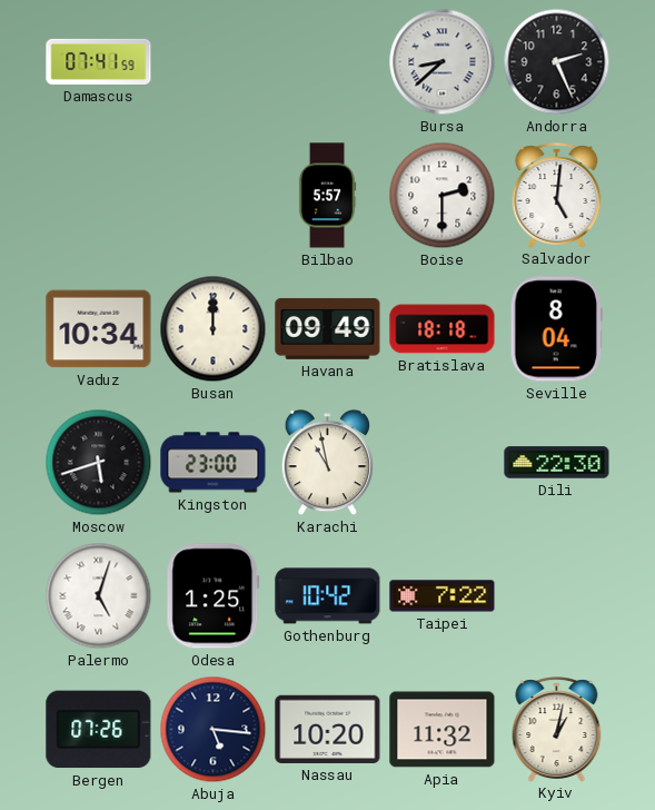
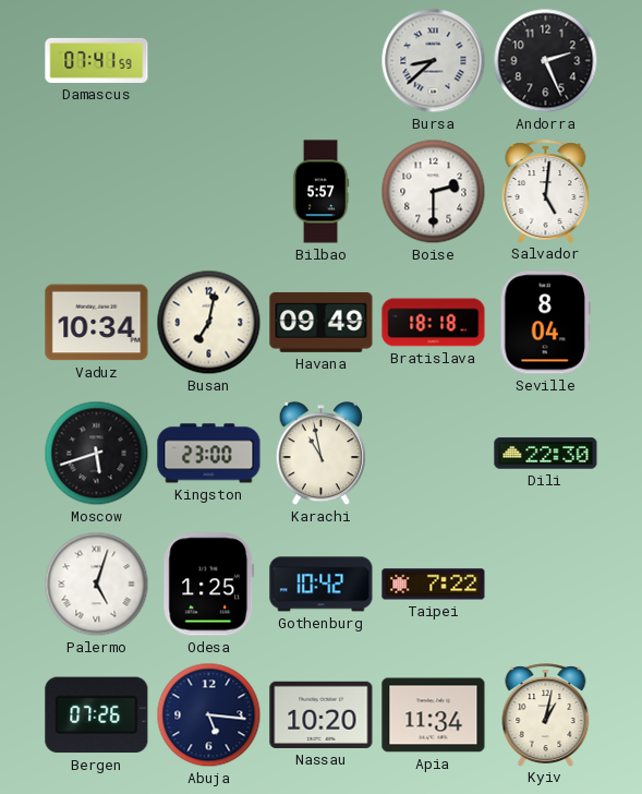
Busan: 12:00 -> 7:02
Apia: 11:32 -> 11:34
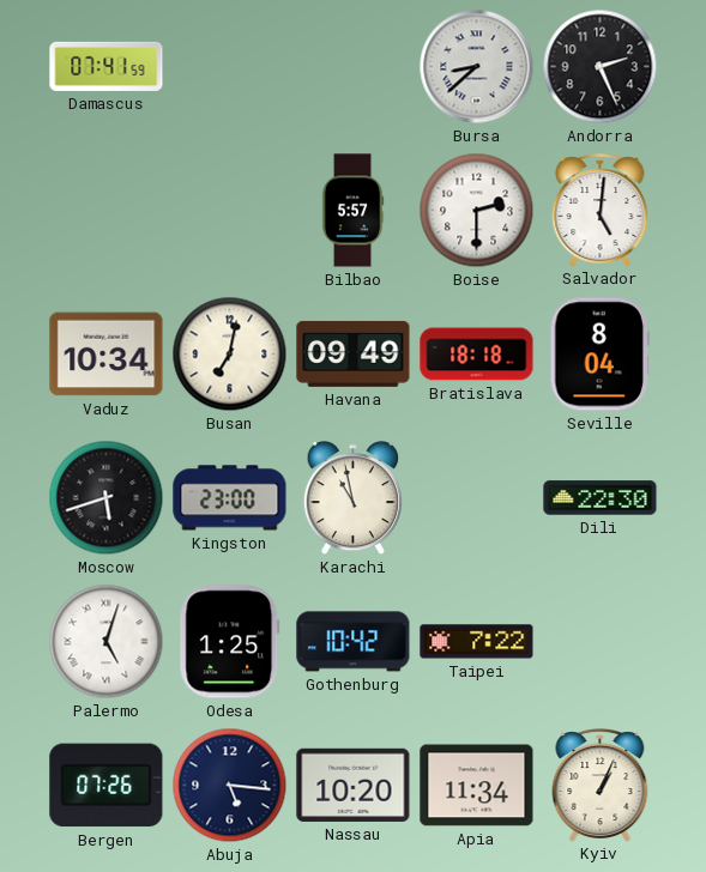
Kyiv: 1:02 -> 1:04
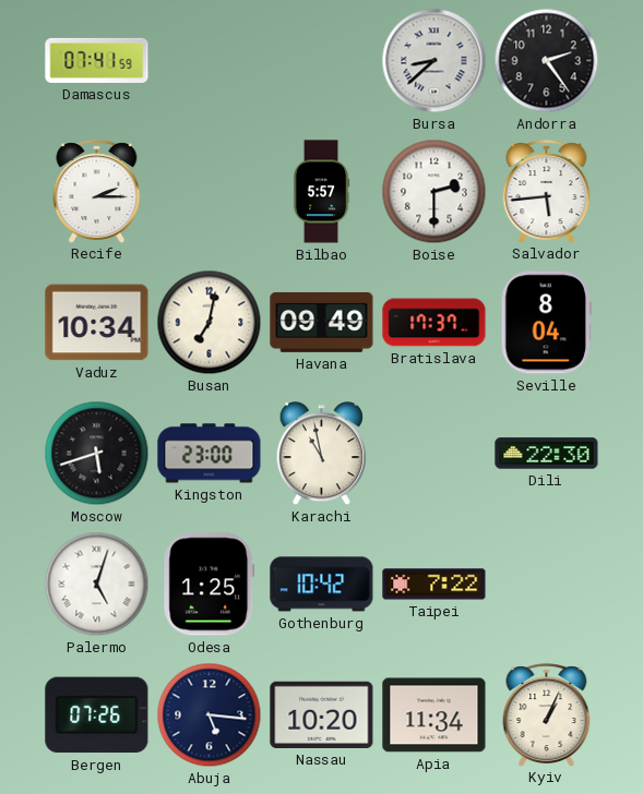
Andorra: 2:26 -> 2:24
Recife: none -> 2:15
Salvador: 5:01 -> 5:44
Bratislava: 18:18 -> 17:37
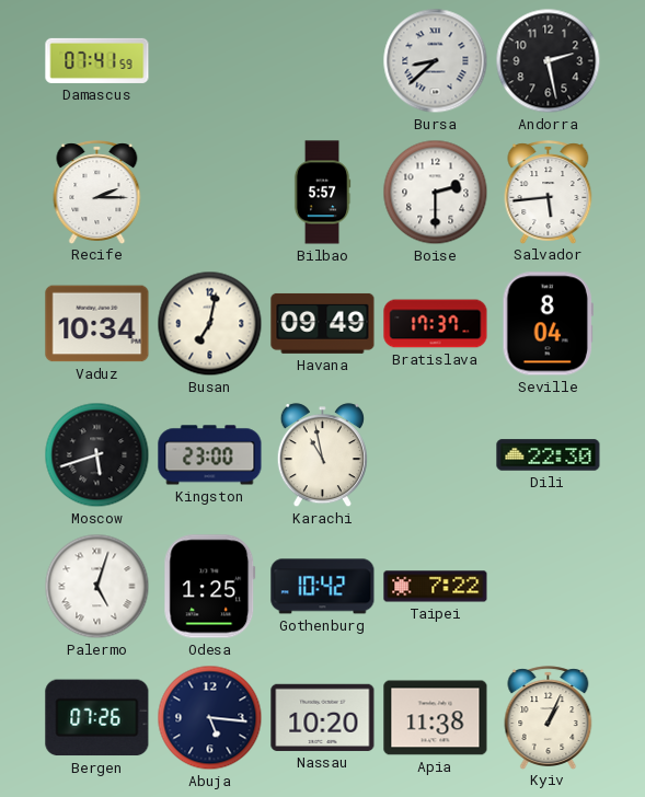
Andorra: 2:24 -> 2:28
Apia: 11:34 -> 11:38
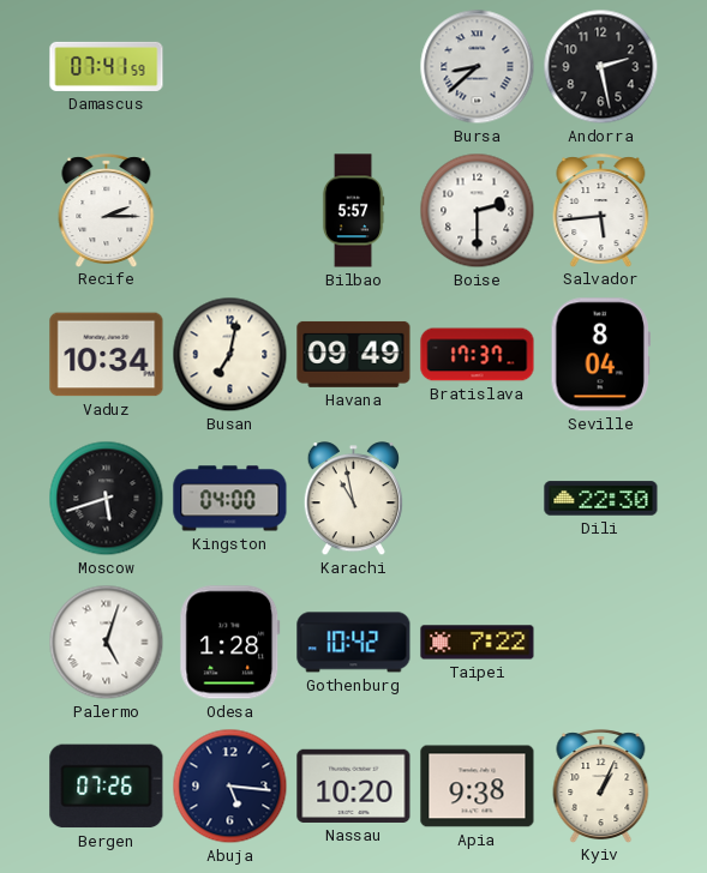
Kingston: 23:00 -> 04:00
Odesa: 1:25 -> 1:28
Apia: 11:38 -> 9:38
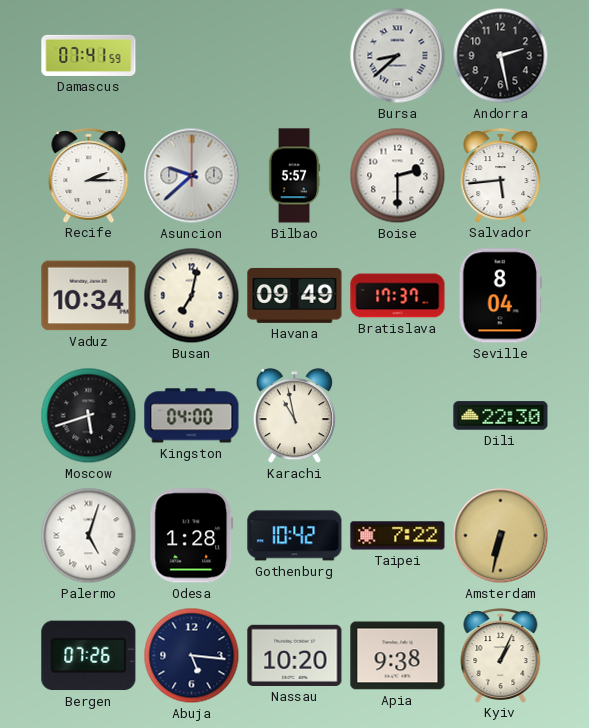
Asuncion: none -> 9:38
Amsterdam: none -> 6:32
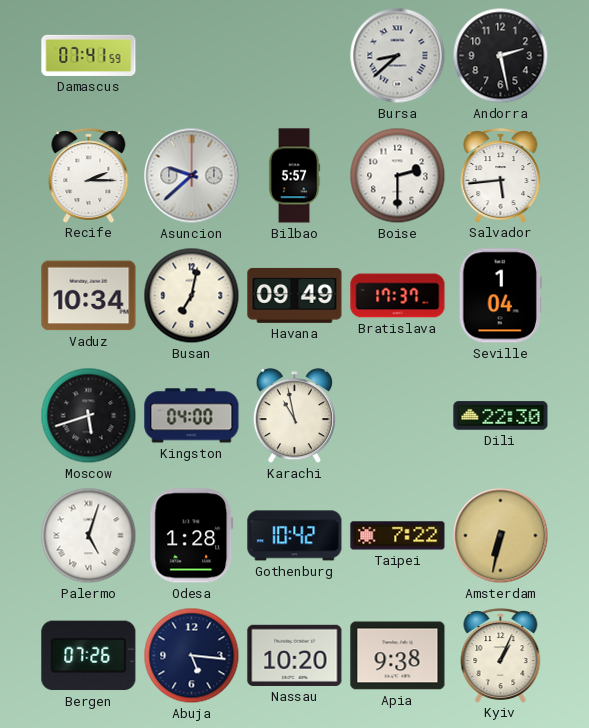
Seville: 8:04 -> 1:04
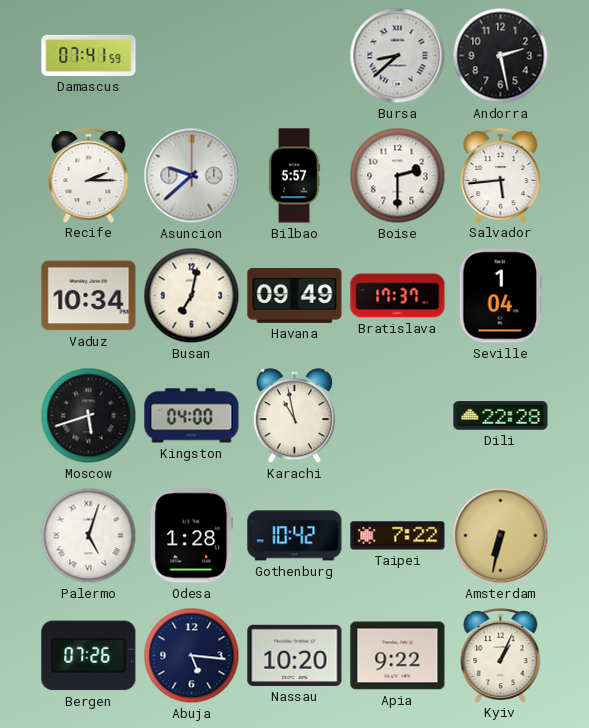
Dili: 22:30 -> 22:28
Apia: 9:38 -> 9:22
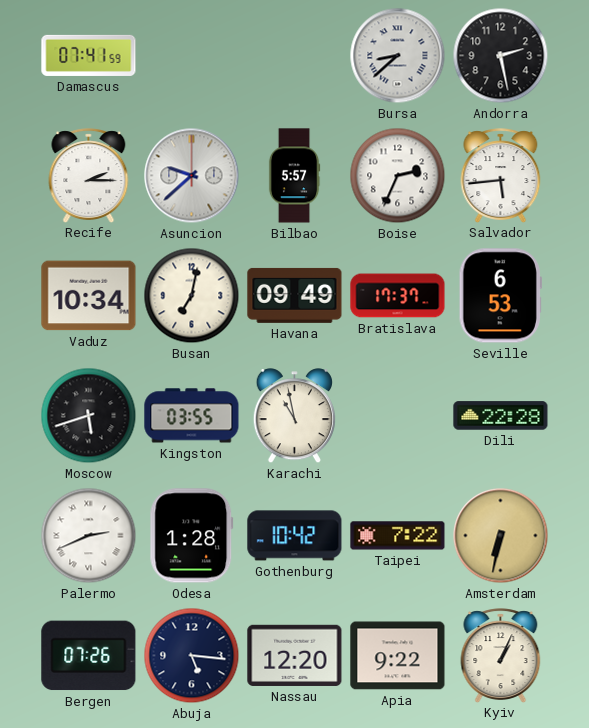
Boise: 2:30 -> 2:34
Seville: 1:04 -> 6:53
Kingston: 04:00 -> 03:55
Palermo: 5:03 -> 2:41
Nassau: 10:20 -> 12:20
